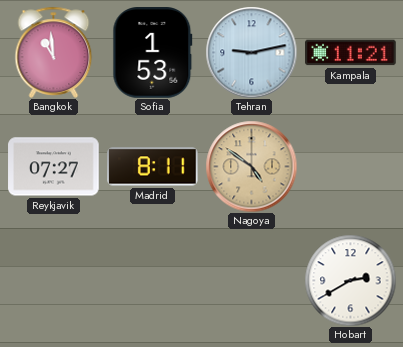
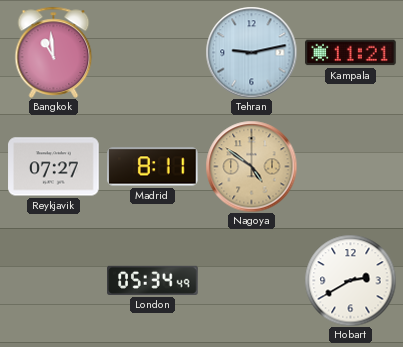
Sofia: 1:53 -> none
London: none -> 05:34
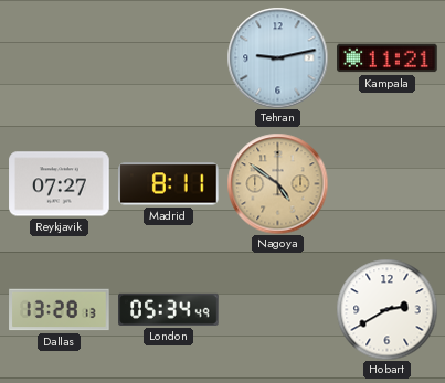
Bangkok: 10:59 -> none
Dallas: none -> 13:28
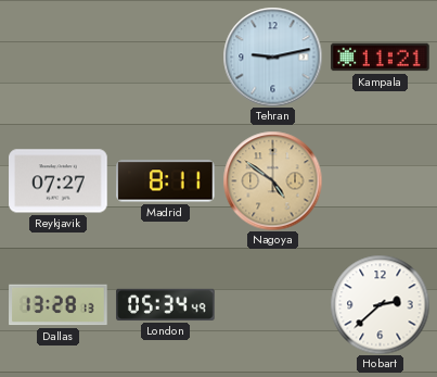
Hobart: 2:40 -> 2:38
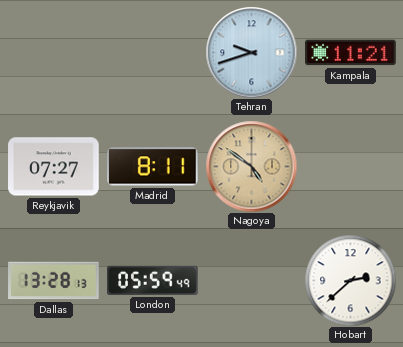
Tehran: 9:13 -> 9:42
London: 05:34 -> 05:59
